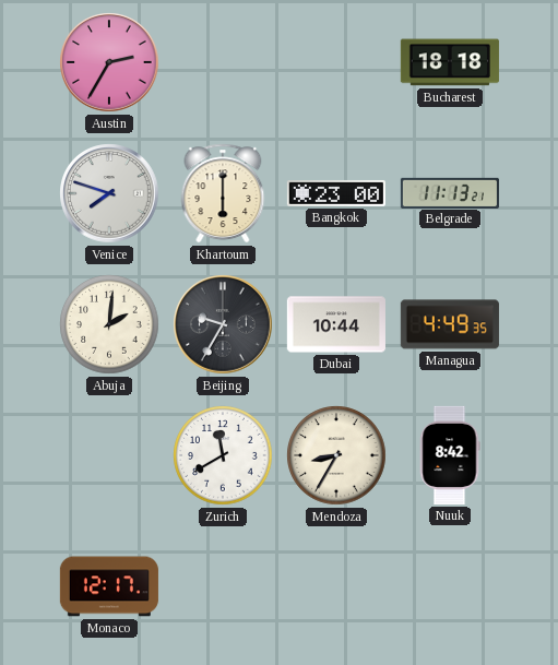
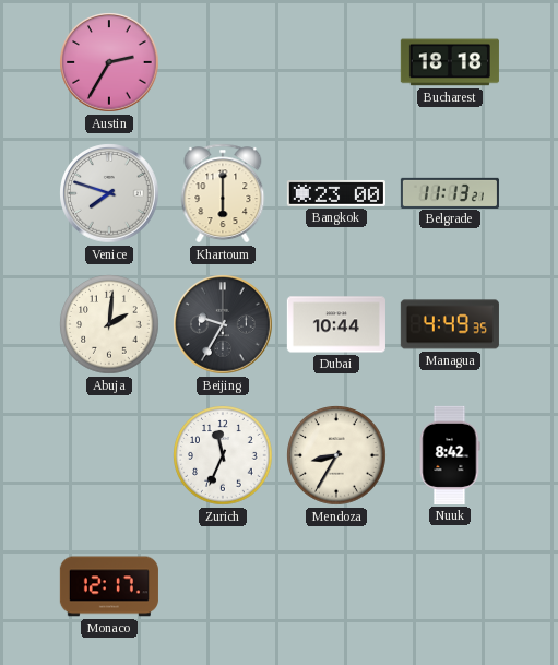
Zurich: 11:40 -> 11:34
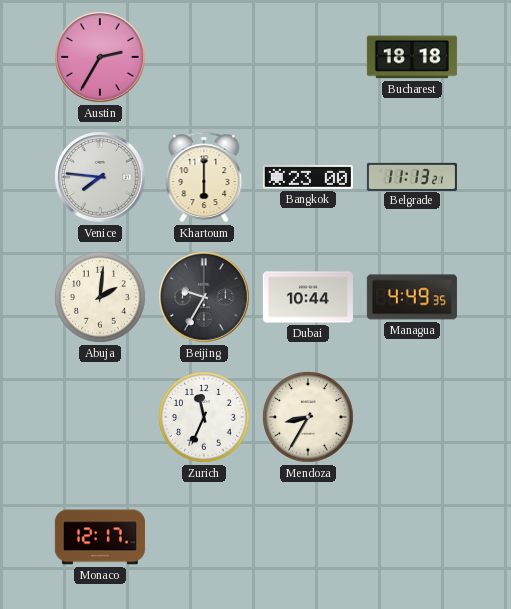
Venice: 7:48 -> 7:46
Nuuk: 8:42 -> none
